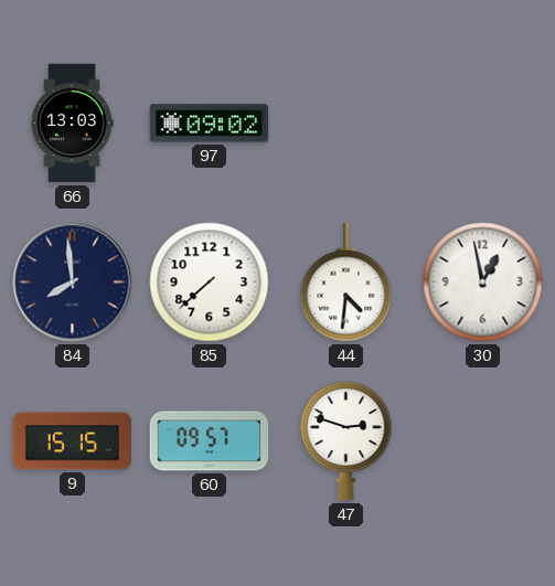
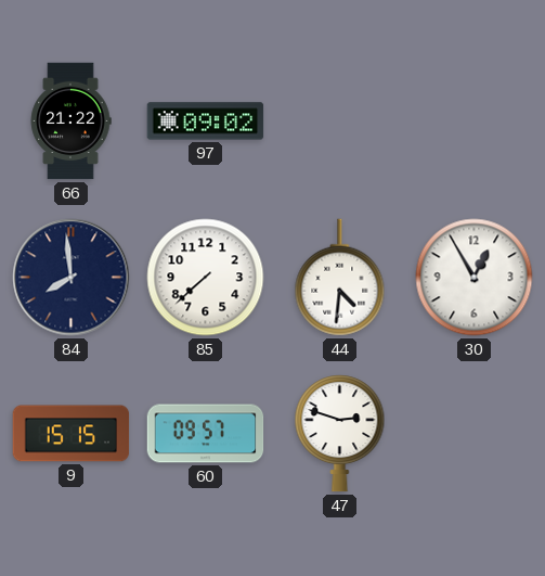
66: 13:03 -> 21:22
30: 12:58 -> 12:55
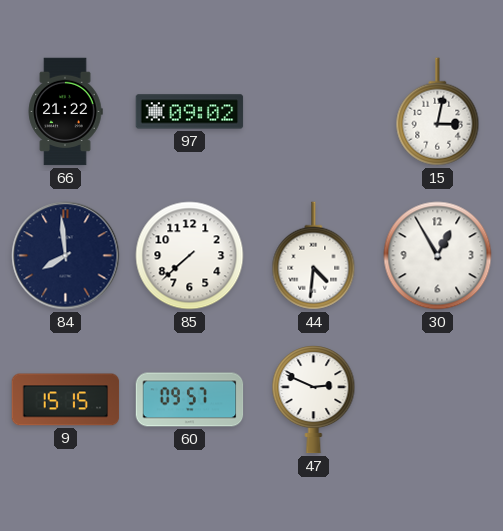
15: none -> 3:02
47: 2:48 -> 2:49
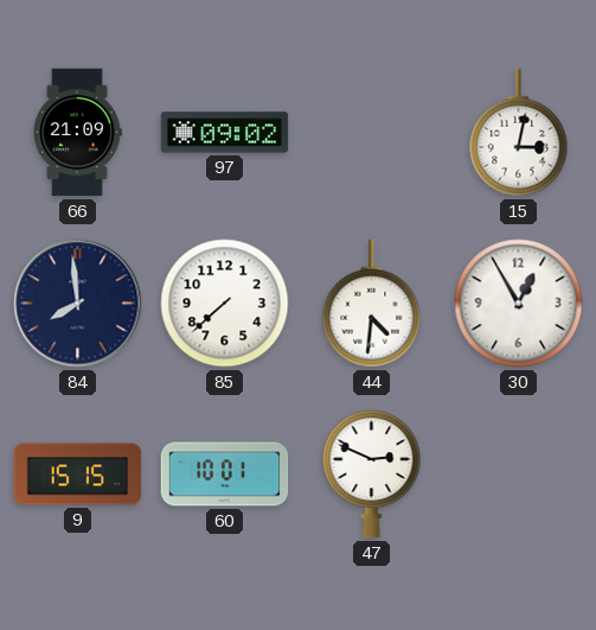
66: 21:22 -> 21:09
60: 09:57 -> 10:01
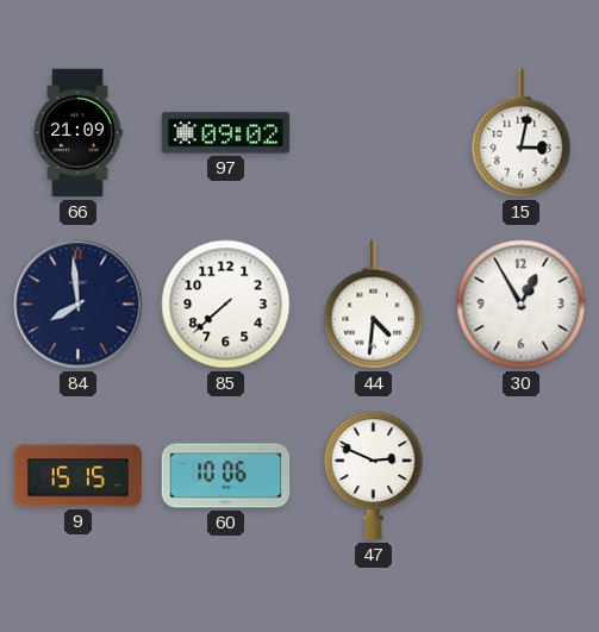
60: 10:01 -> 10:06
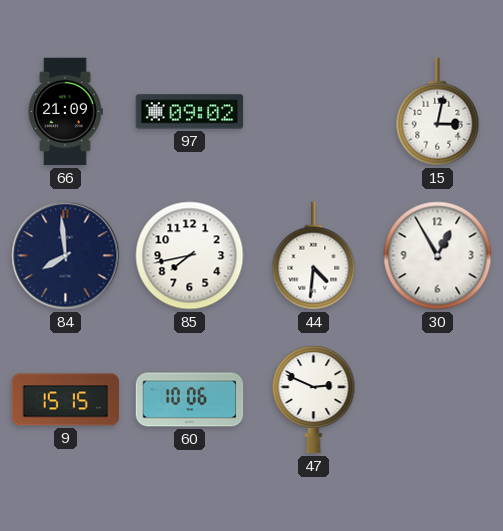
85: 7:38 -> 7:43
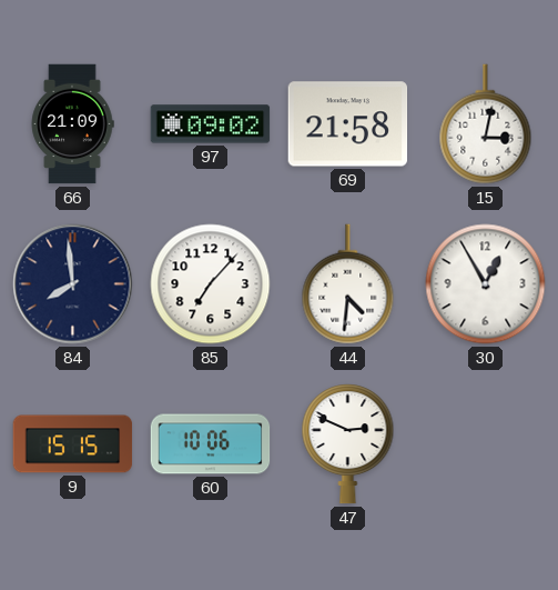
69: none -> 21:58
85: 7:43 -> 7:07
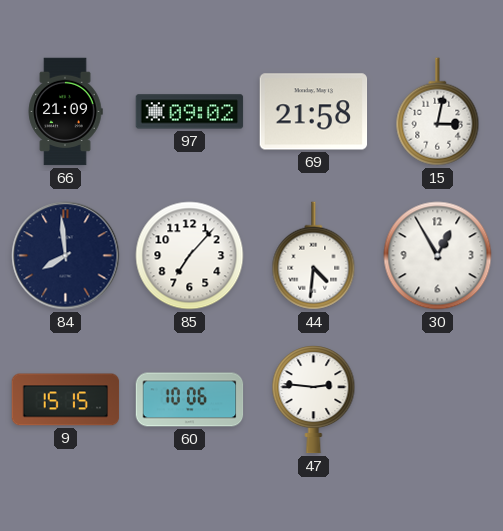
47: 2:49 -> 2:46
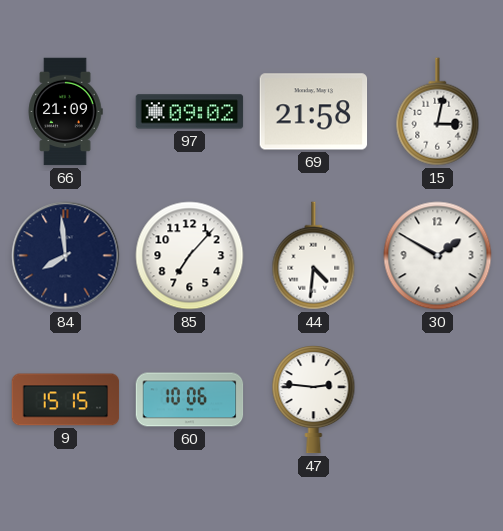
30: 12:55 -> 1:50
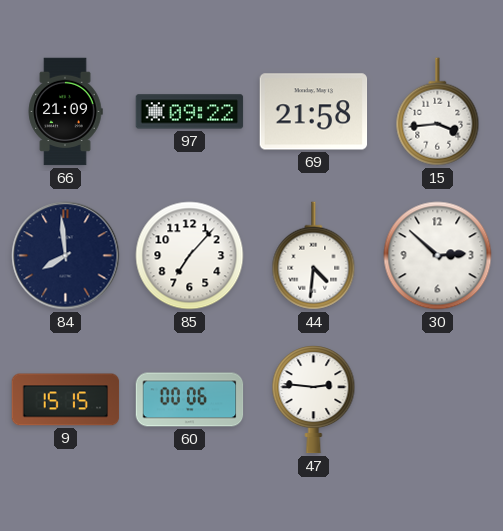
97: 09:02 -> 09:22
15: 3:02 -> 3:44
30: 1:50 -> 2:52
60: 10:06 -> 00:06
